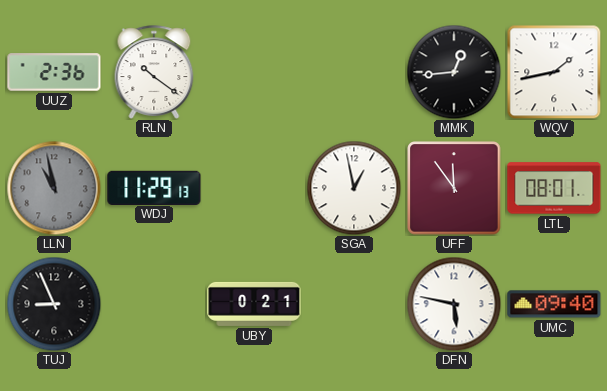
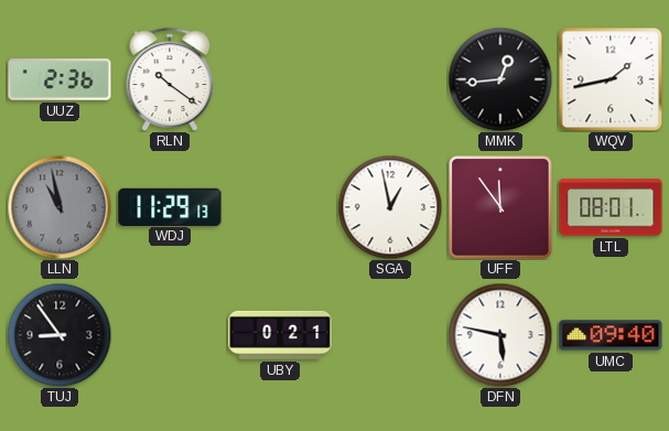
TUJ: 8:56 -> 8:54
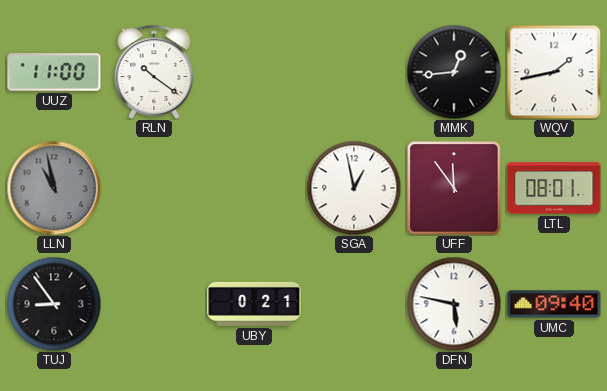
UUZ: 2:36 -> 11:00
WDJ: 11:29 -> none
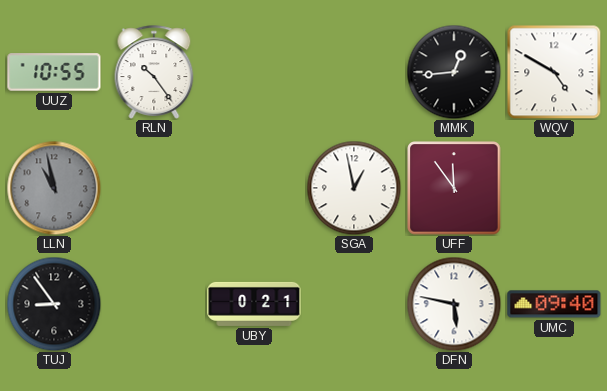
UUZ: 11:00 -> 10:55
RLN: 10:21 -> 10:24
WQV: 1:43 -> 4:50
LTL: 08:01 -> none
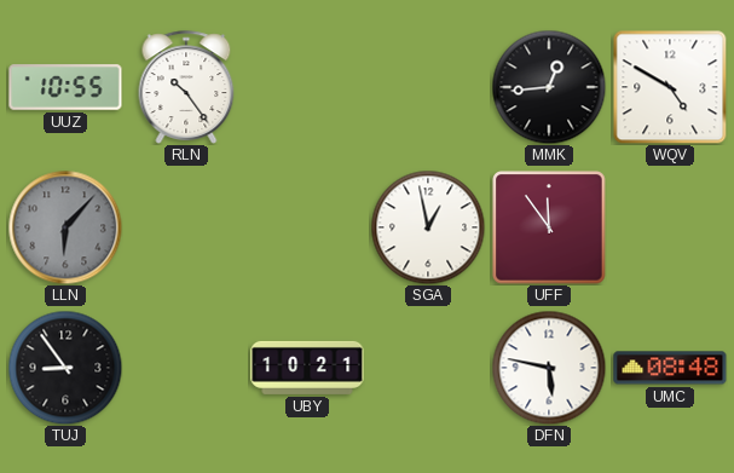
LLN: 10:58 -> 6:07
UBY: 0:21 -> 10:21
UMC: 09:40 -> 08:48
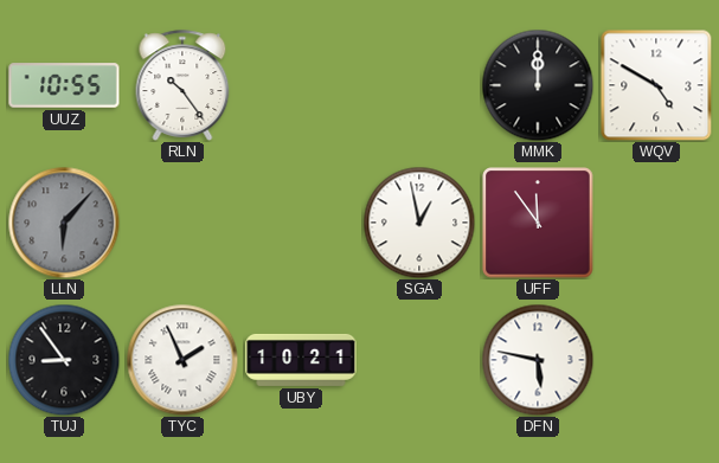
MMK: 12:44 -> 12:00
TYC: none -> 1:56
UMC: 08:48 -> none
